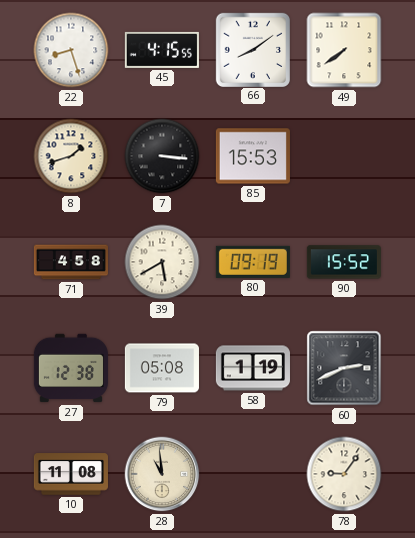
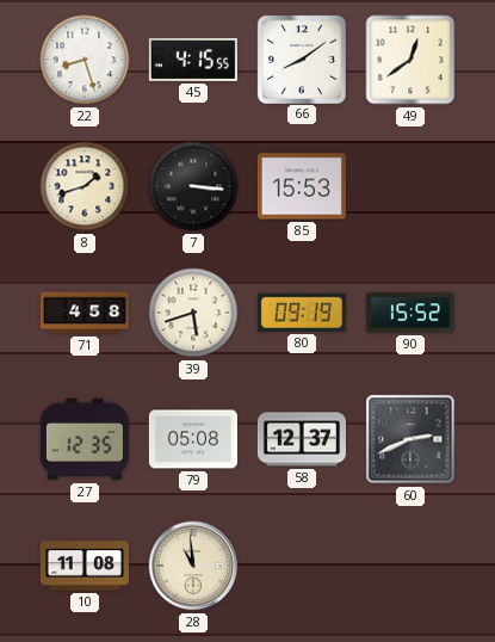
49: 7:39 -> 12:39
39: 5:40 -> 5:42
27: 12:38 -> 12:35
58: 1:19 -> 12:37
78: 9:06 -> none
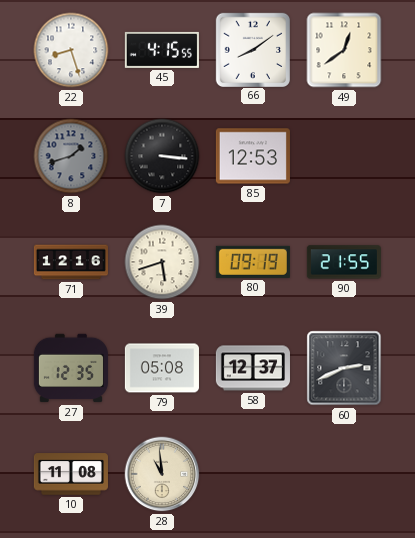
8 dial: cream -> grey
85: 15:53 -> 12:53
71: 4:58 -> 12:16
90: 15:52 -> 21:55
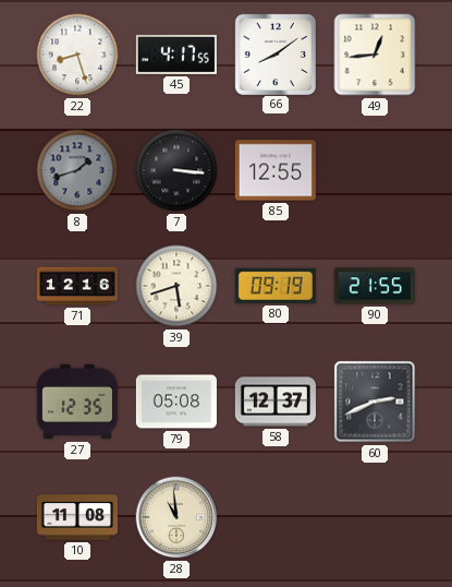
45: 4:15 -> 4:17
49: 12:39 -> 12:44
85: 12:53 -> 12:55
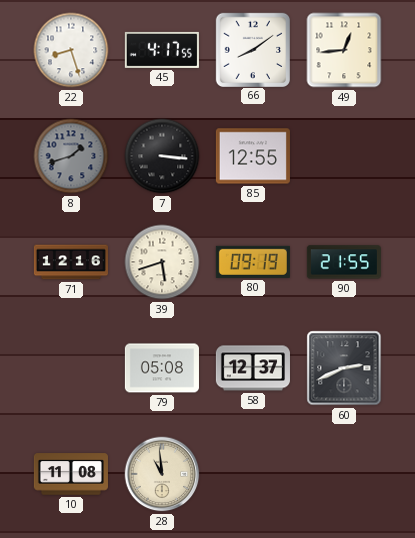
27: 12:35 -> none
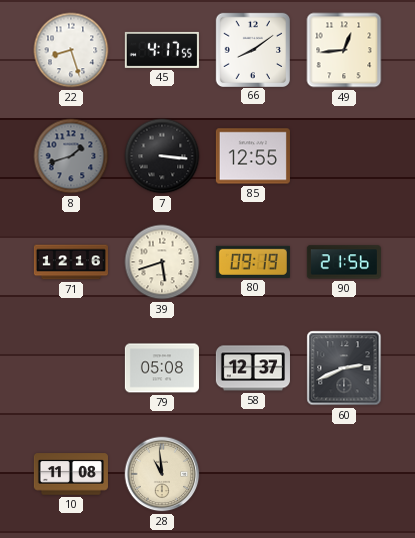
90: 21:55 -> 21:56
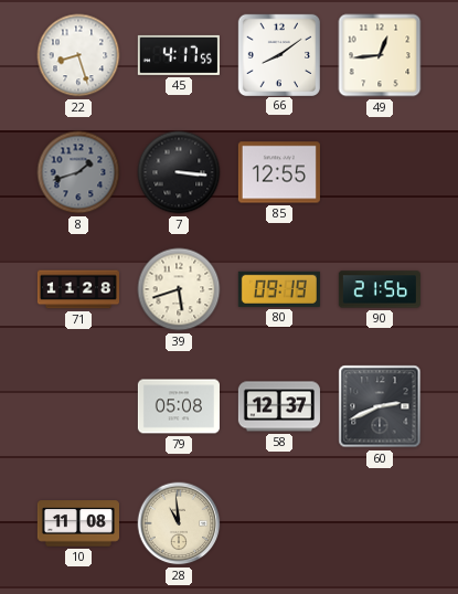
71: 12:16 -> 11:28
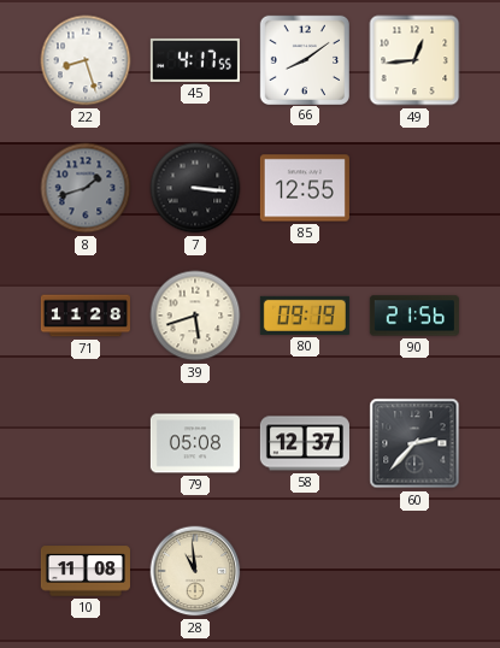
60: 2:41 -> 2:37
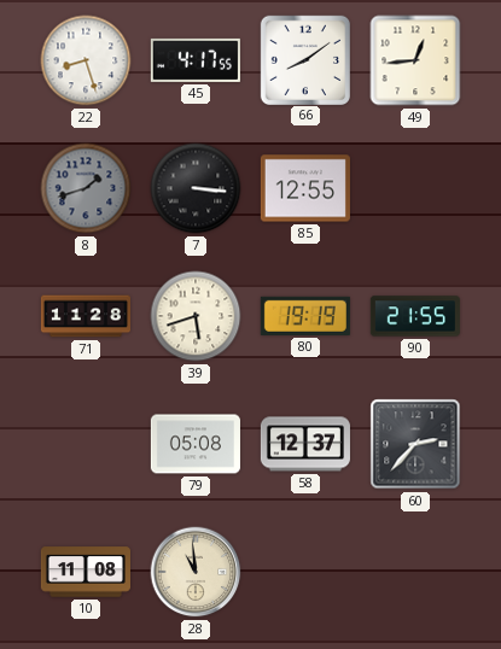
80: 09:19 -> 19:19
90: 21:56 -> 21:55
